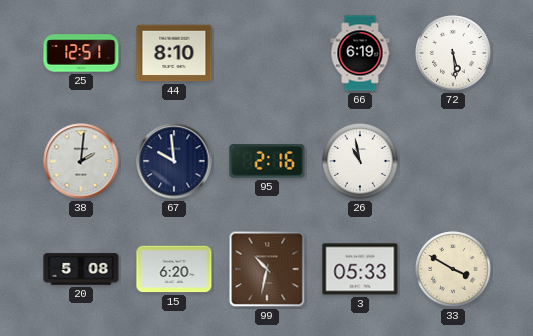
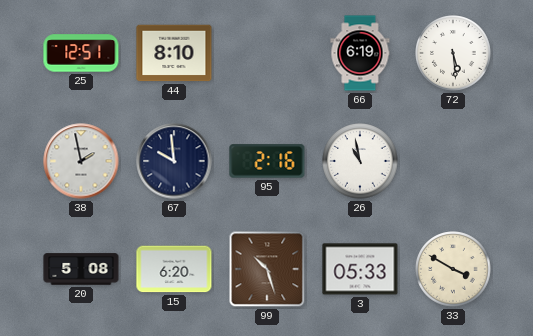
38: 2:01 -> 1:58
99: 10:32 -> 10:27
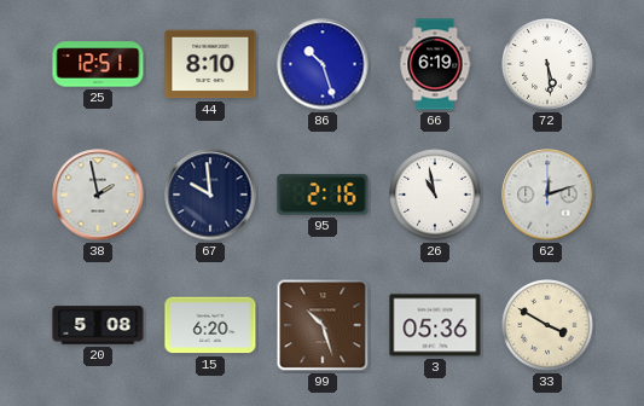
86: none -> 10:27
62: none -> 12:12
3: 05:33 -> 05:36
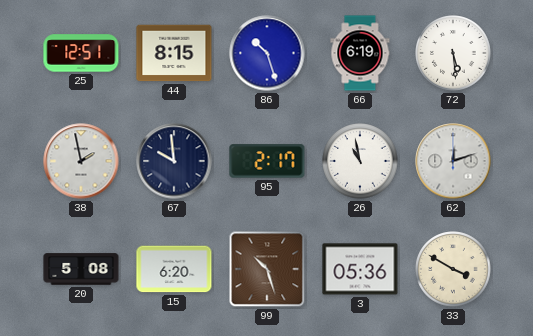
44: 8:10 -> 8:15
95: 2:16 -> 2:17
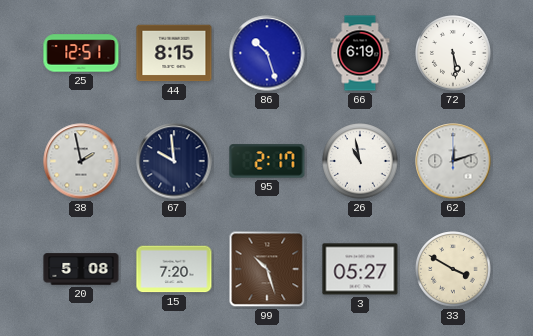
15: 6:20 -> 7:20
3: 05:36 -> 05:27
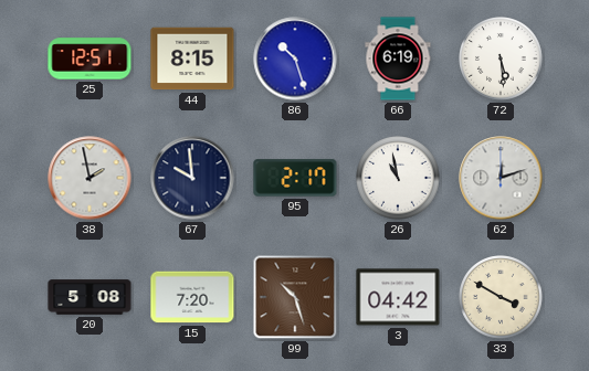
3: 05:27 -> 04:42
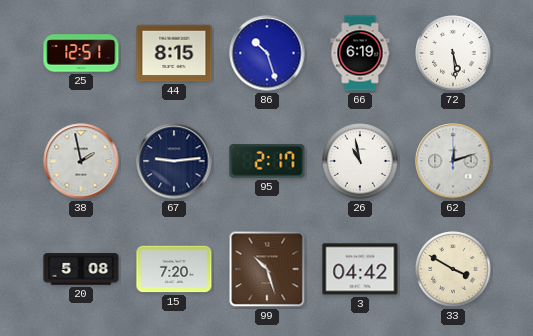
67: 9:59 -> 9:14
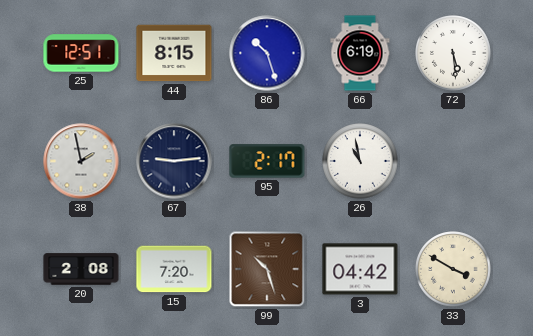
62: 12:12 -> none
20: 5:08 -> 2:08
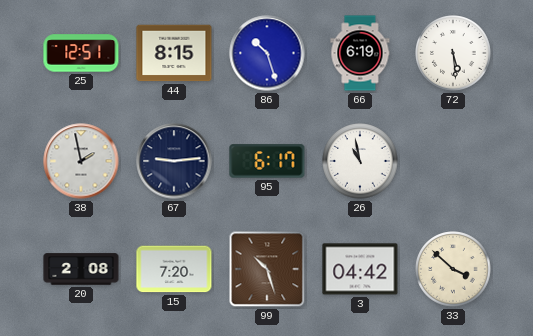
95: 2:17 -> 6:17
33: 3:50 -> 3:52
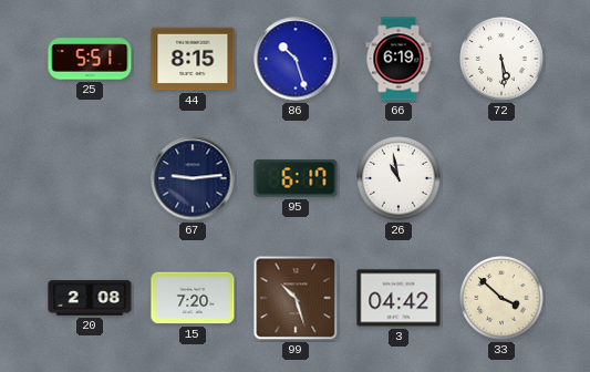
25: 12:51 -> 5:51
38: 1:58 -> none
